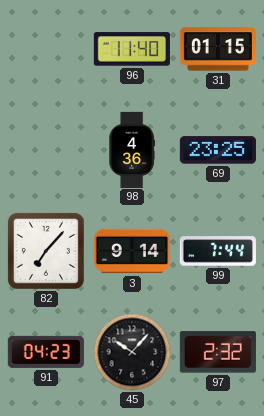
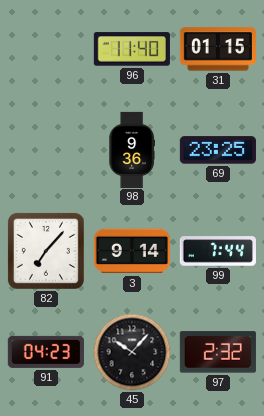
98: 4:36 -> 9:36
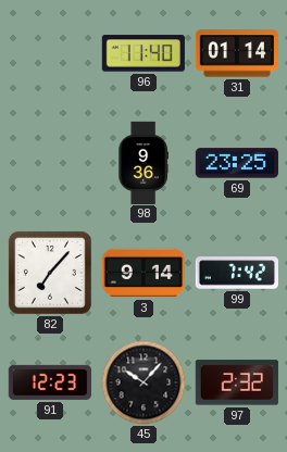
31: 01:15 -> 01:14
99: 7:44 -> 7:42
91: 04:23 -> 12:23
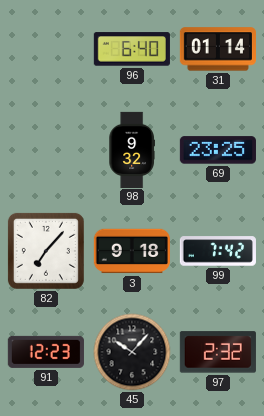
96: 11:40 -> 6:40
98: 9:36 -> 9:32
3: 9:14 -> 9:18
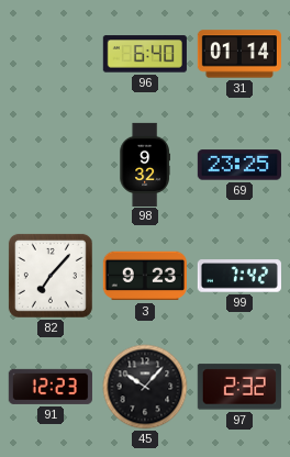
3: 9:18 -> 9:23
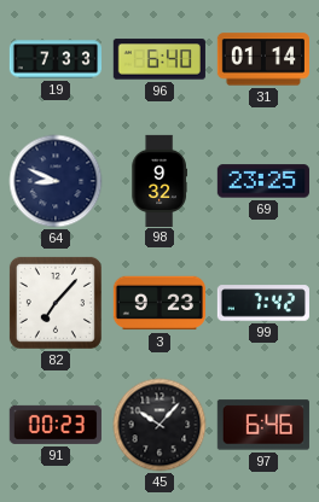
19: none -> 7:33
64: none -> 8:49
91: 12:23 -> 00:23
97: 2:32 -> 6:46
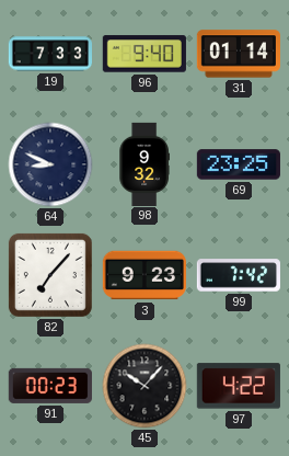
96: 6:40 -> 9:40
97: 6:46 -> 4:22
